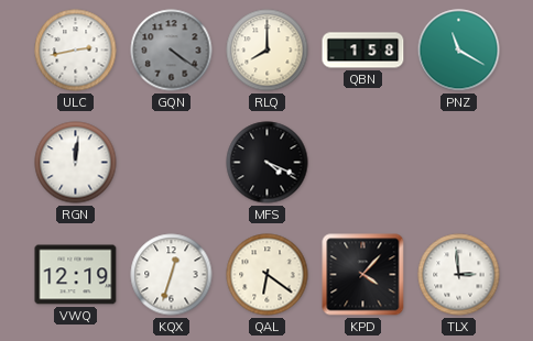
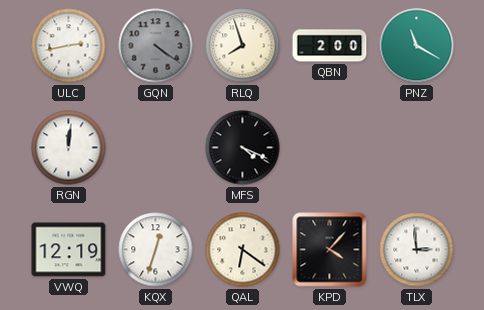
RLQ: 8:00 -> 7:57
QBN: 1:58 -> 2:00
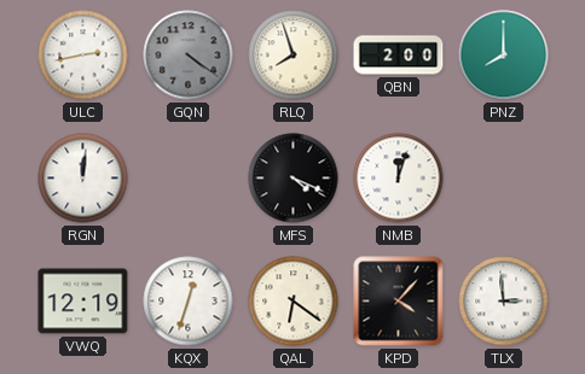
PNZ: 11:20 -> 8:00
NMB: none -> 12:03
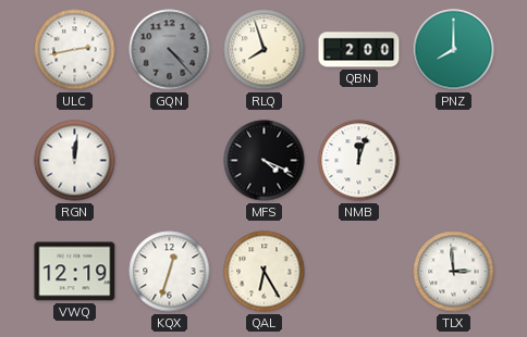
GQN: 4:21 -> 4:23
QAL: 6:21 -> 6:25
KPD: 4:07 -> none
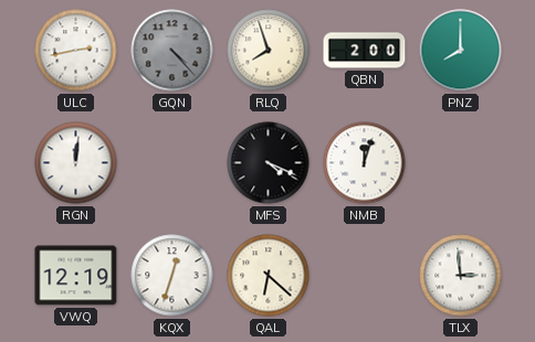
QAL: 6:25 -> 6:22
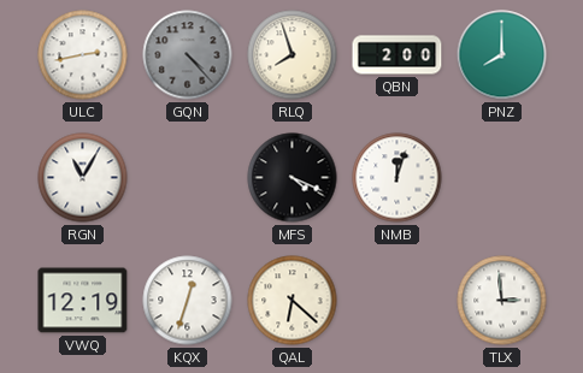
RGN: 12:01 -> 11:05
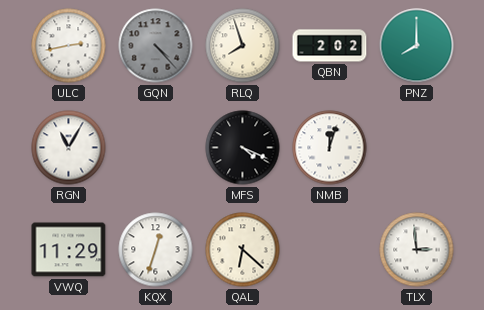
QBN: 2:00 -> 2:02
VWQ: 12:19 -> 11:29
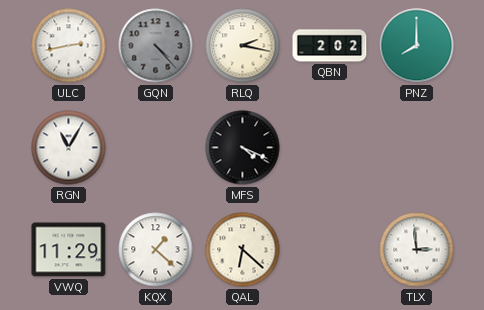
RLQ: 7:57 -> 2:17
NMB: 12:03 -> none
KQX: 12:33 -> 1:22
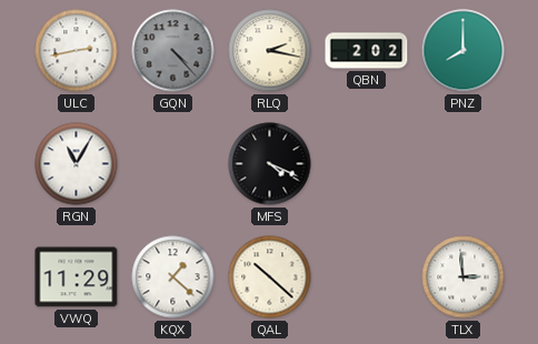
QAL: 6:22 -> 10:22
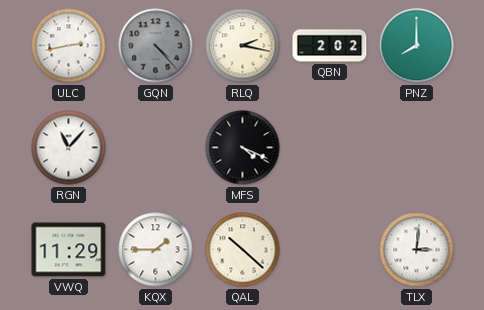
RGN: 11:05 -> 11:07
KQX: 1:22 -> 1:45
TLX: 2:59 -> 3:01
